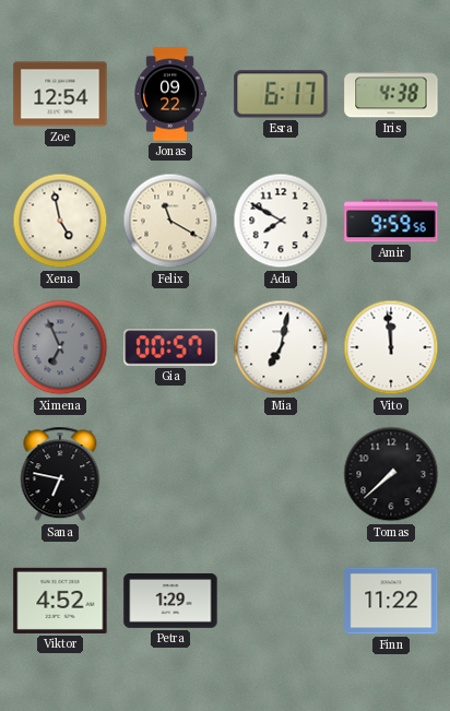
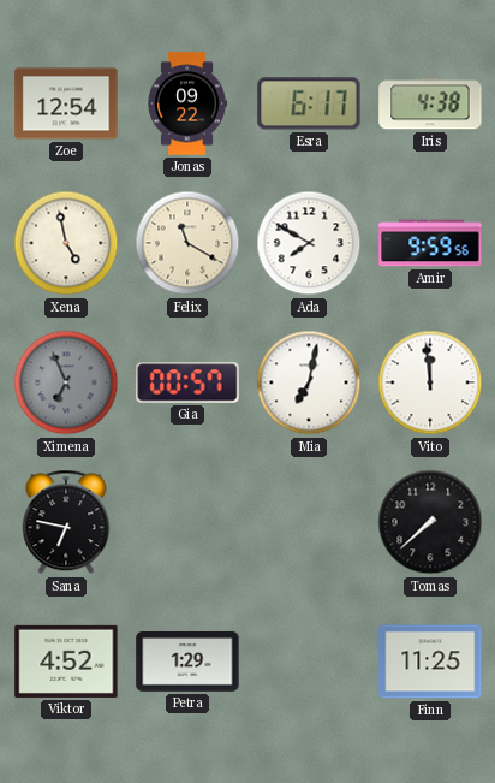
Finn: 11:22 -> 11:25
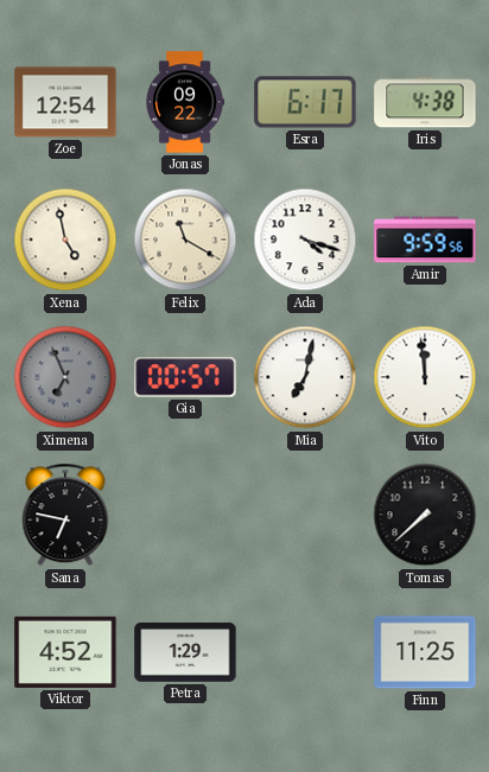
Ada: 7:50 -> 4:18
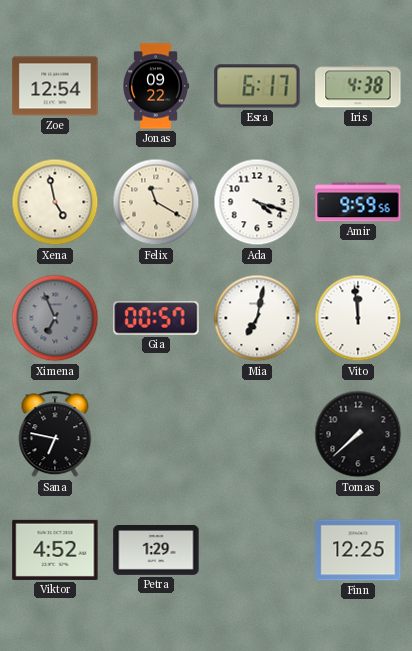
Finn: 11:25 -> 12:25
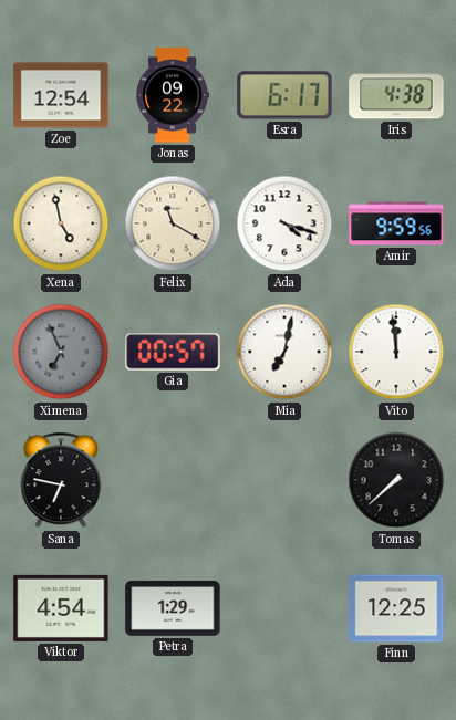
Viktor: 4:52 -> 4:54
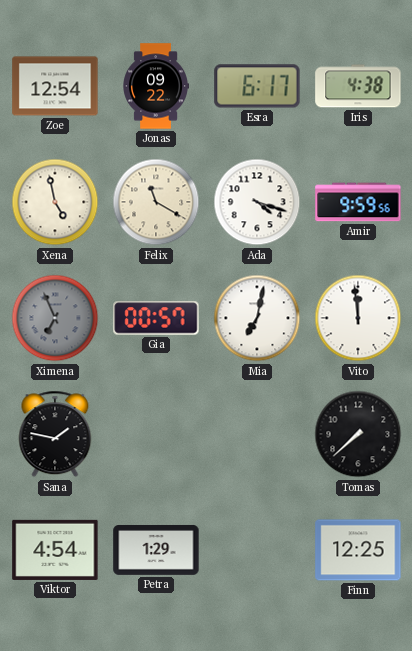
Sana: 6:47 -> 1:47
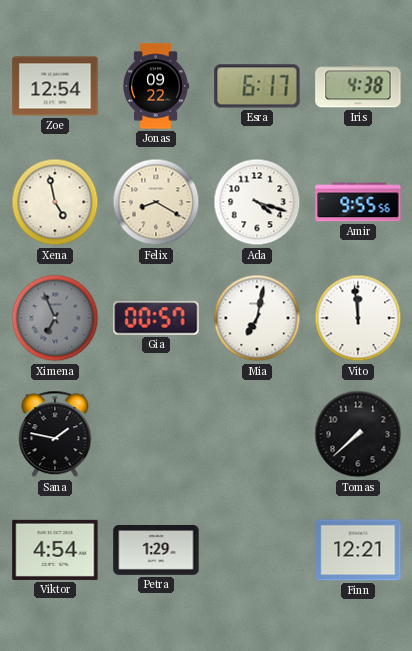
Felix: 11:20 -> 8:20
Amir: 9:59 -> 9:55
Finn: 12:25 -> 12:21
